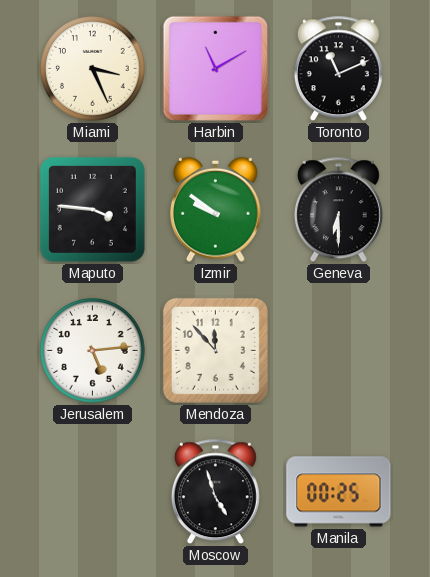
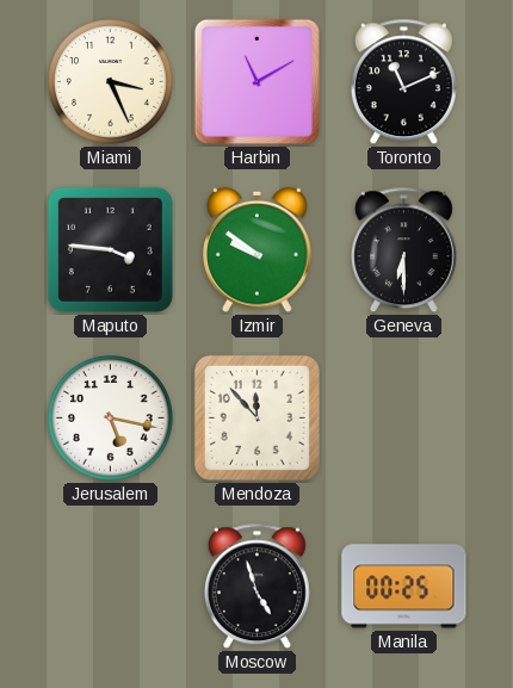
Jerusalem: 5:14 -> 5:17
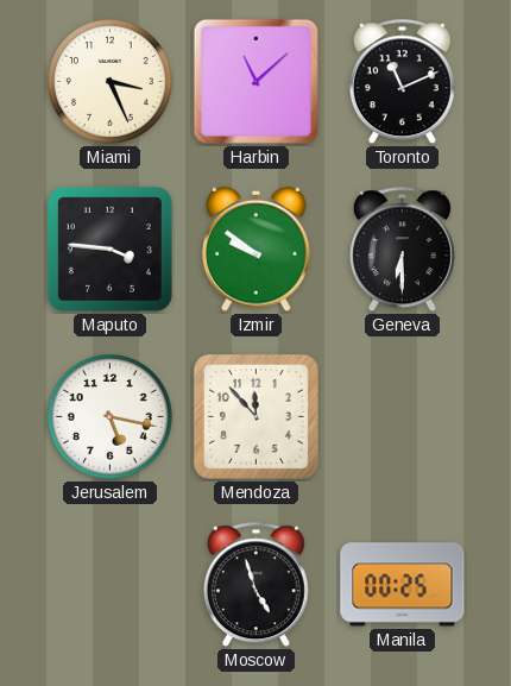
Harbin: 11:10 -> 11:08
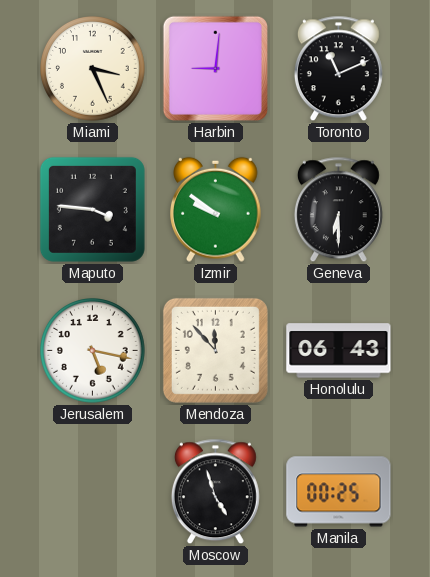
Harbin: 11:08 -> 9:01
Honolulu: none -> 06:43
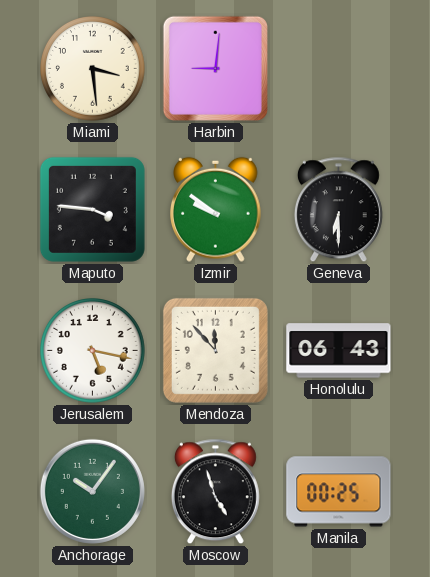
Miami: 3:26 -> 3:29
Toronto: 11:11 -> none
Anchorage: none -> 10:06
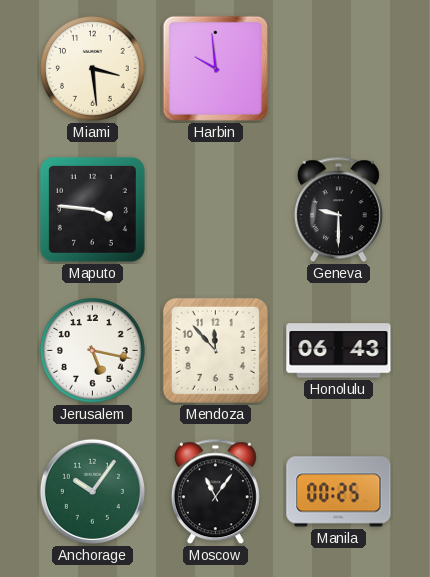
Harbin: 9:01 -> 9:59
Izmir: 9:51 -> none
Geneva: 6:30 -> 9:30
Moscow: 4:57 -> 11:06
